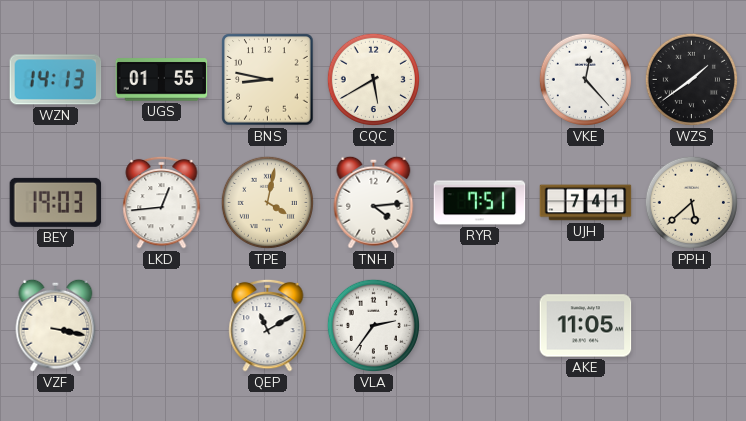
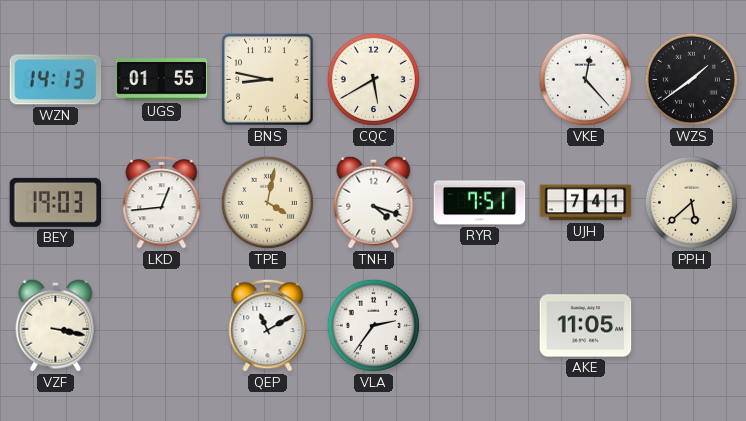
TNH: 4:14 -> 4:18
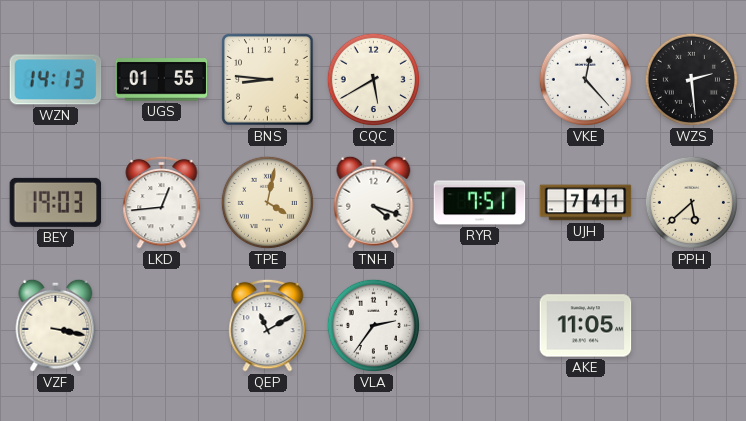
BNS: 8:47 -> 8:46
WZS: 1:39 -> 2:29
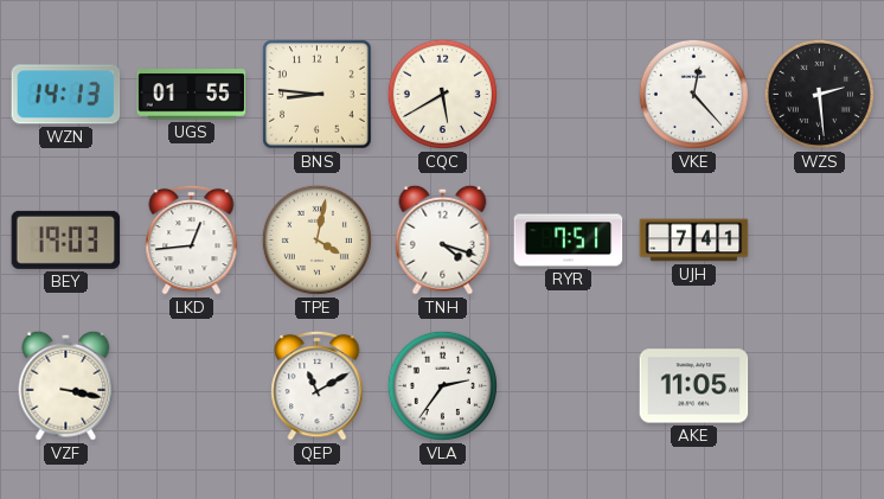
PPH: 5:38 -> none
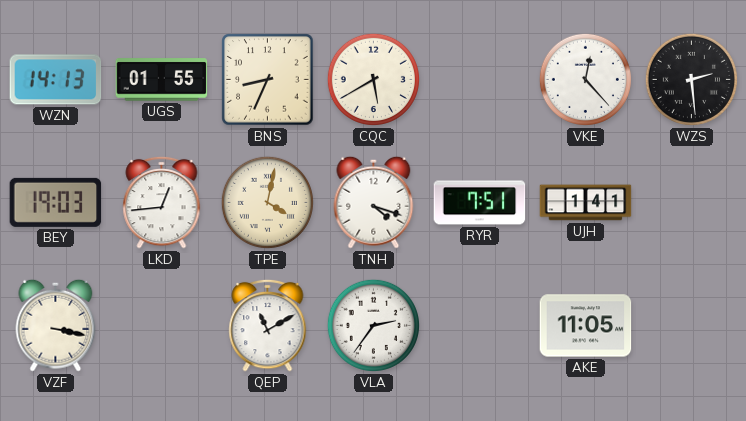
BNS: 8:46 -> 8:34
UJH: 7:41 -> 1:41
